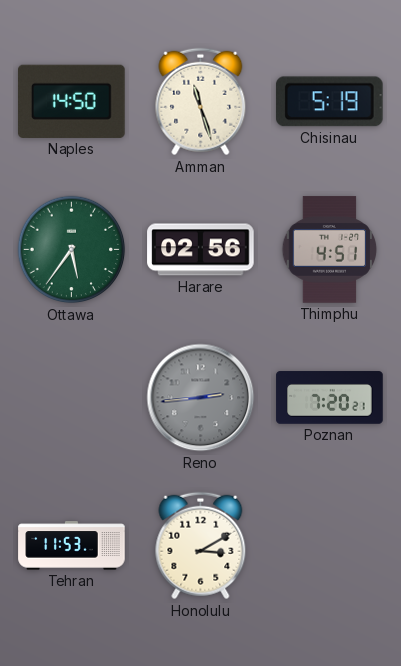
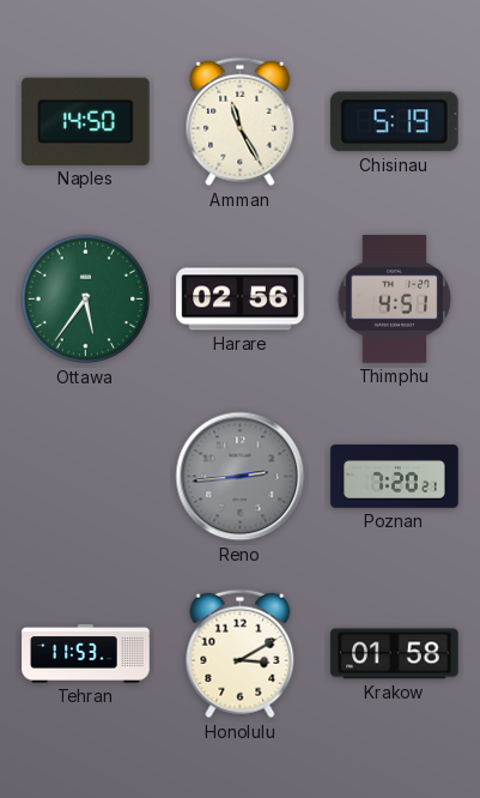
Amman: 11:27 -> 11:25
Krakow: none -> 01:58
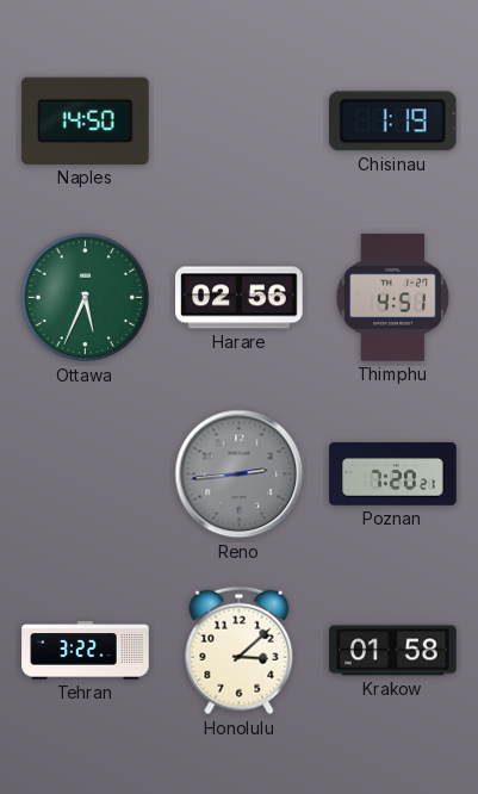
Amman: 11:25 -> none
Chisinau: 5:19 -> 1:19
Ottawa: 5:36 -> 5:34
Tehran: 11:53 -> 3:22
Honolulu: 3:10 -> 3:08
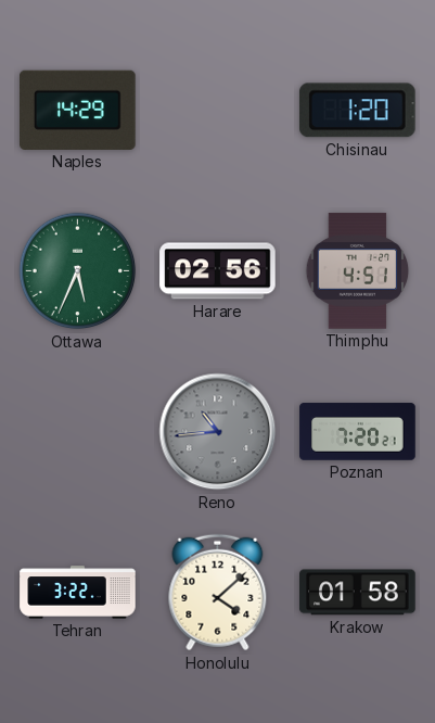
Naples: 14:50 -> 14:29
Chisinau: 1:19 -> 1:20
Reno: 2:44 -> 10:44
Honolulu: 3:08 -> 4:08
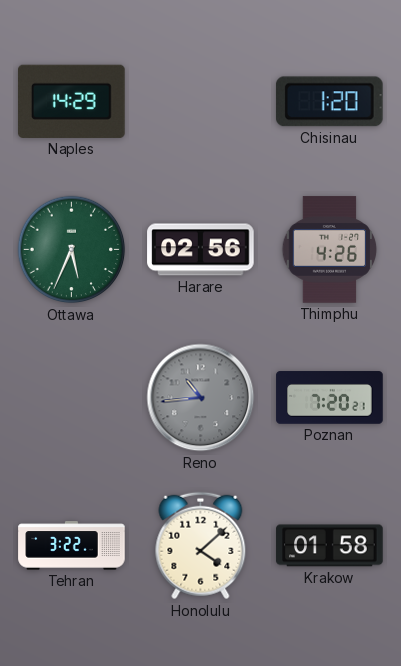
Thimphu: 4:51 -> 4:26
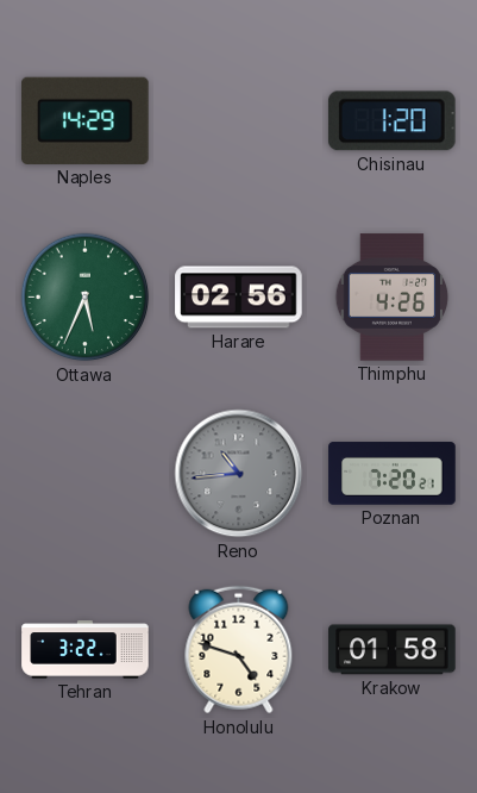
Honolulu: 4:08 -> 4:48
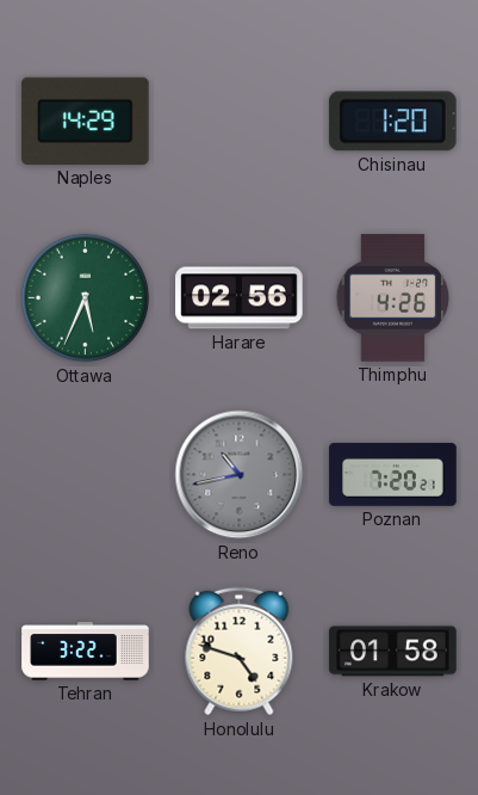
Reno: 10:44 -> 10:43
